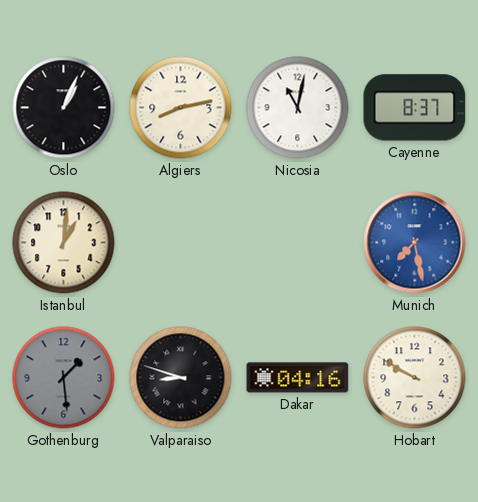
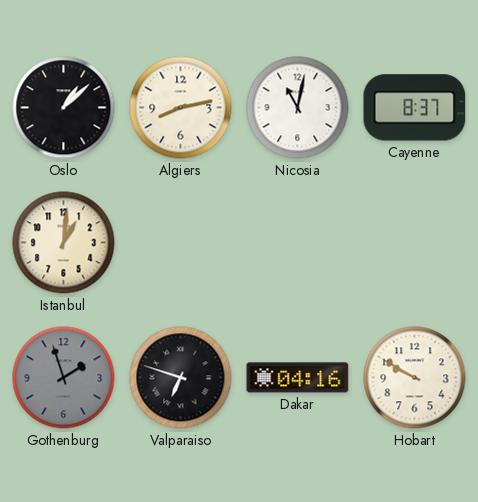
Oslo: 1:04 -> 1:08
Munich: 7:28 -> none
Gothenburg: 1:29 -> 1:57
Valparaiso: 8:48 -> 6:48
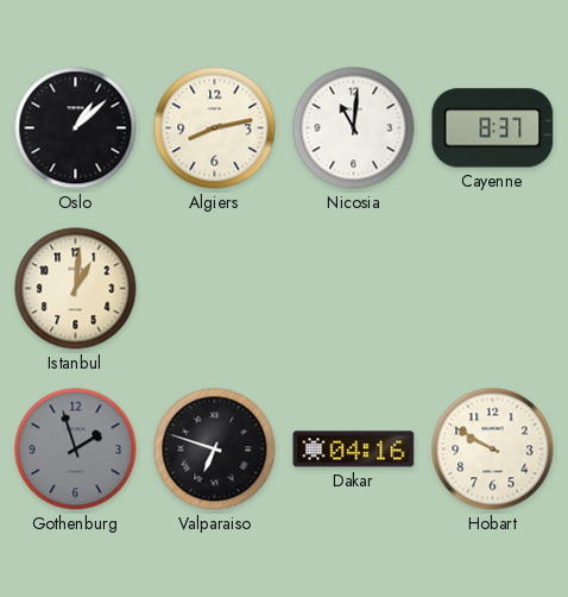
Nicosia: 11:02 -> 11:01
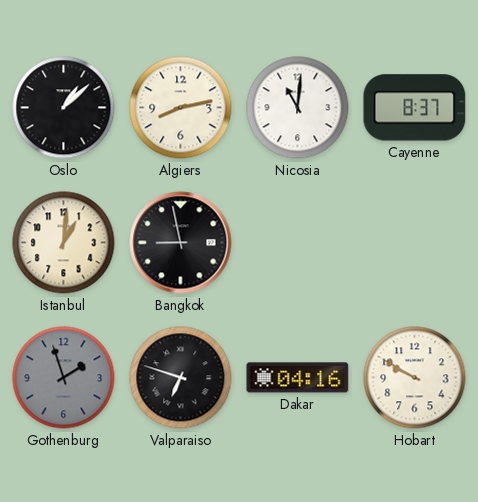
Bangkok: none -> 8:58
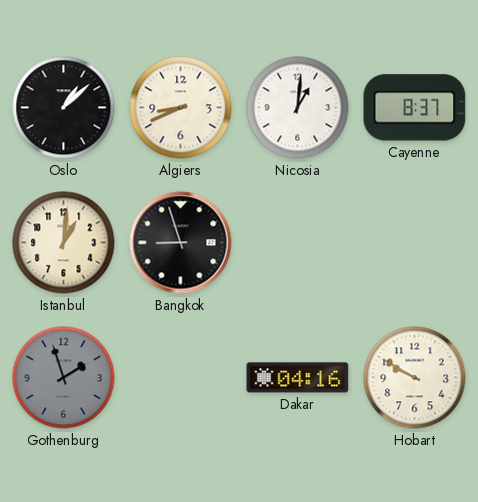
Algiers: 8:13 -> 8:41
Nicosia: 11:01 -> 1:01
Bangkok: 8:58 -> 8:57
Valparaiso: 6:48 -> none
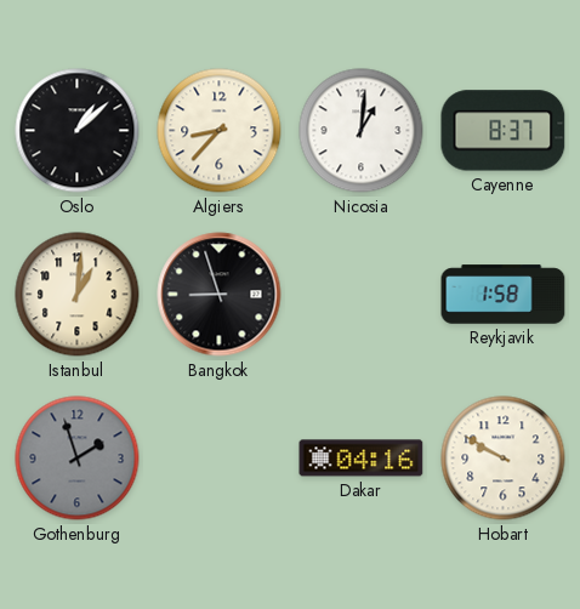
Algiers: 8:41 -> 8:37
Reykjavik: none -> 1:58
